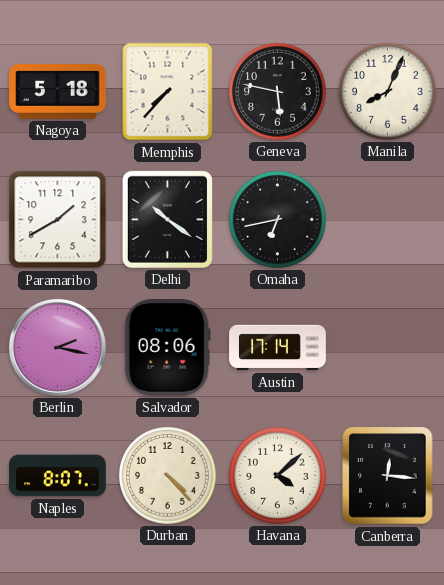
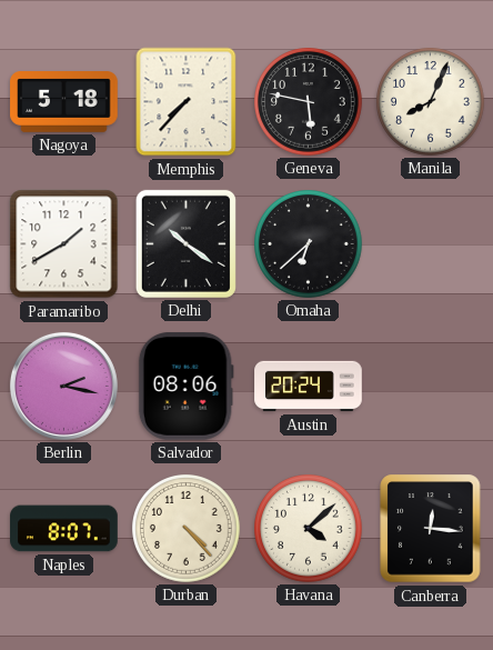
Omaha: 6:43 -> 6:38
Austin: 17:14 -> 20:24
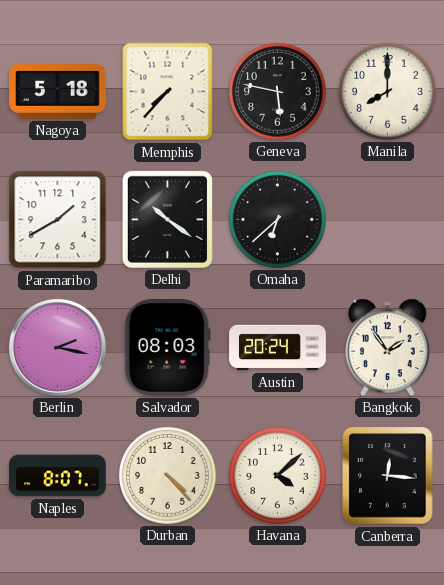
Manila: 8:04 -> 8:00
Salvador: 08:06 -> 08:03
Bangkok: none -> 1:54
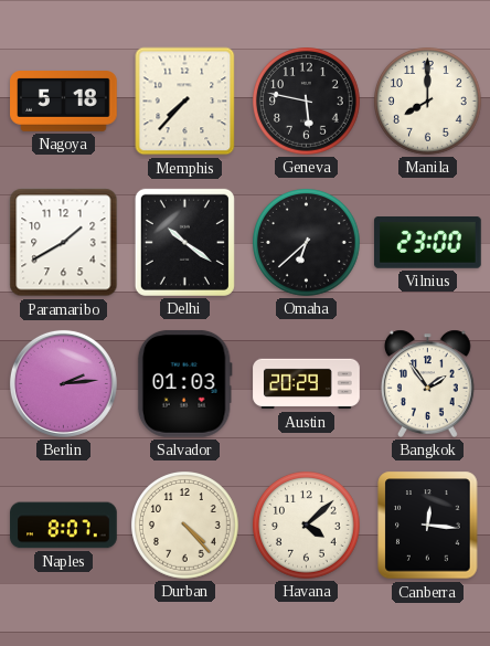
Vilnius: none -> 23:00
Berlin: 2:17 -> 2:14
Salvador: 08:03 -> 01:03
Austin: 20:24 -> 20:29
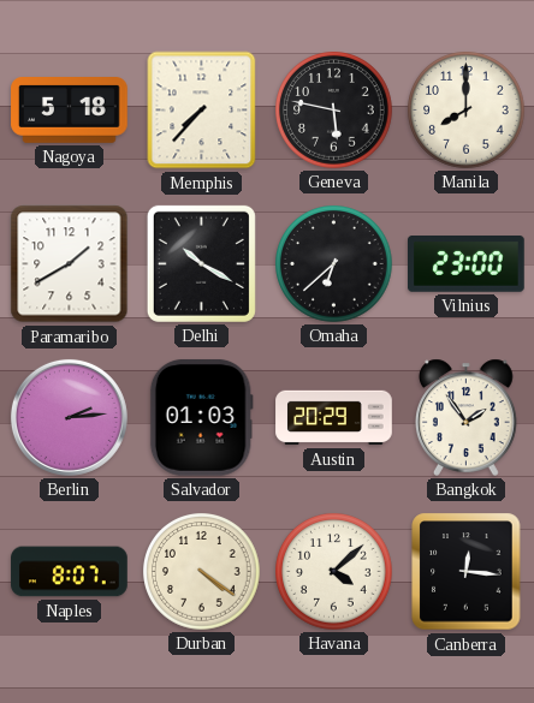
Delhi: 10:21 -> 10:20
Durban: 4:23 -> 4:21
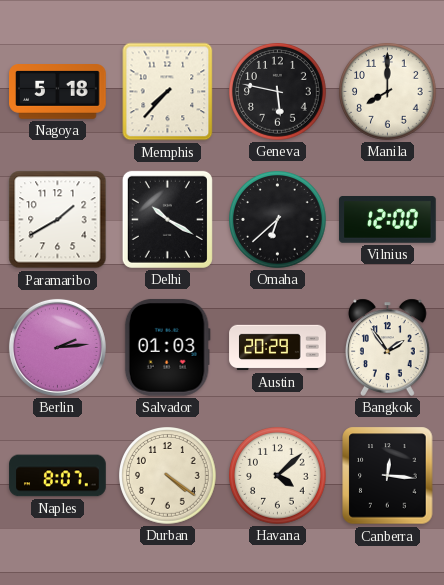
Vilnius: 23:00 -> 12:00
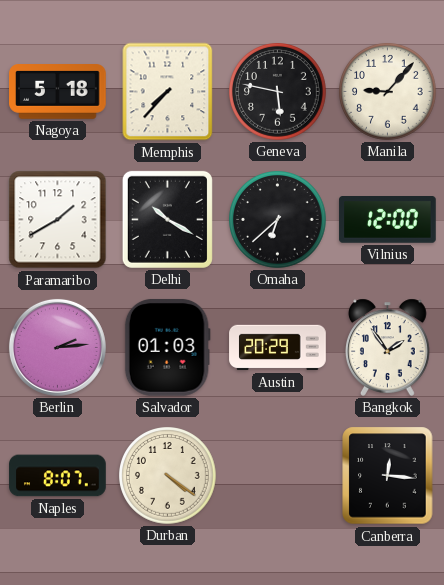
Manila: 8:00 -> 9:07
Havana: 4:08 -> none
